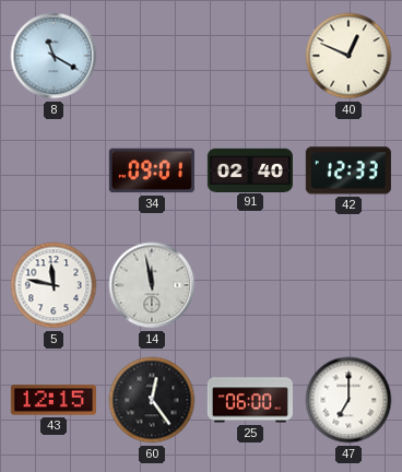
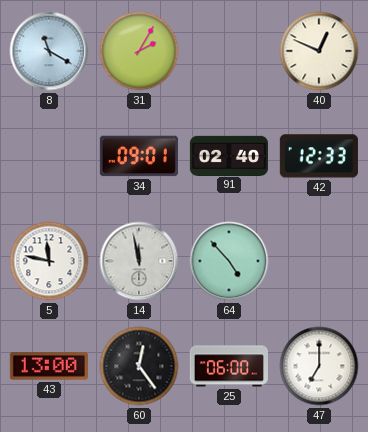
31: none -> 2:05
64: none -> 4:53
43: 12:15 -> 13:00
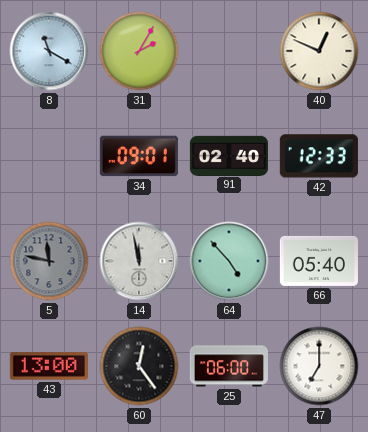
5 dial: white -> grey
66: none -> 05:40
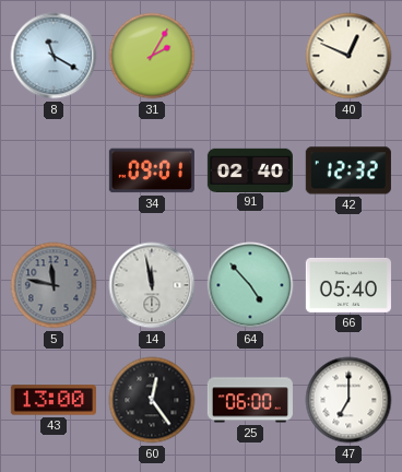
42: 12:33 -> 12:32
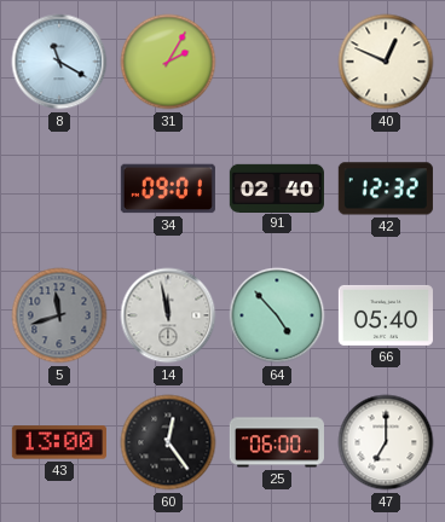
5: 11:47 -> 11:42
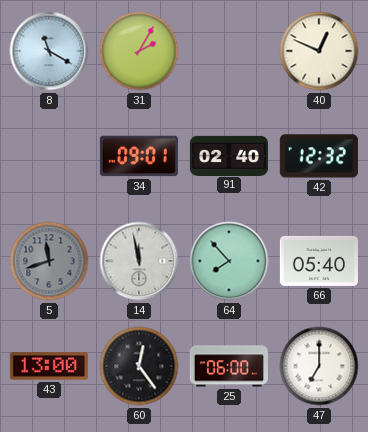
64: 4:53 -> 7:53
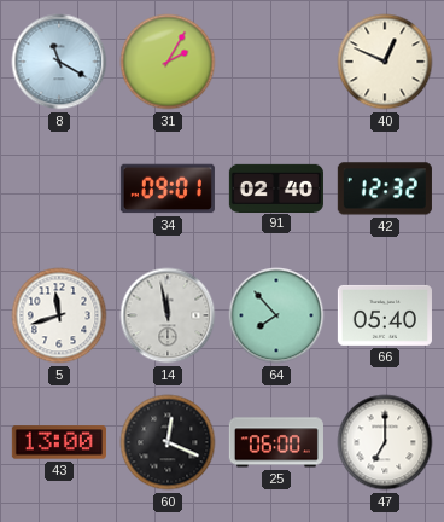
5 dial: grey -> white
60: 12:24 -> 12:19
